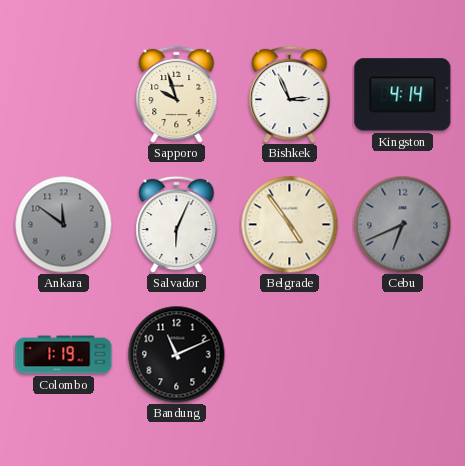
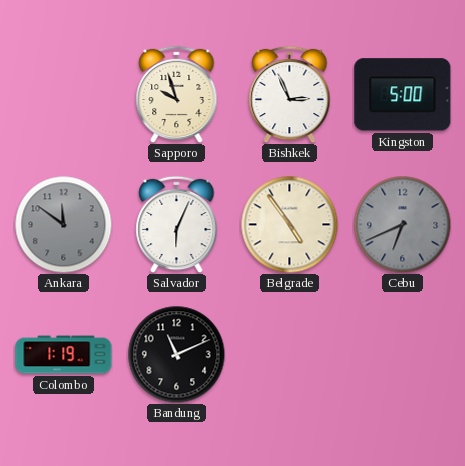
Kingston: 4:14 -> 5:00
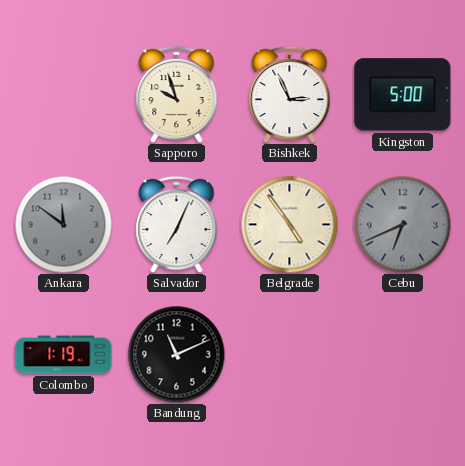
Salvador: 6:04 -> 7:04
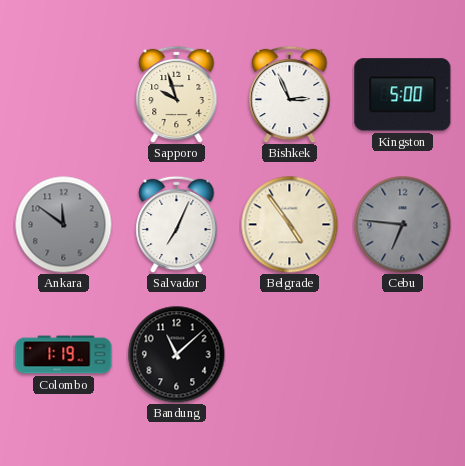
Cebu: 6:41 -> 6:46
Bandung: 11:11 -> 11:08
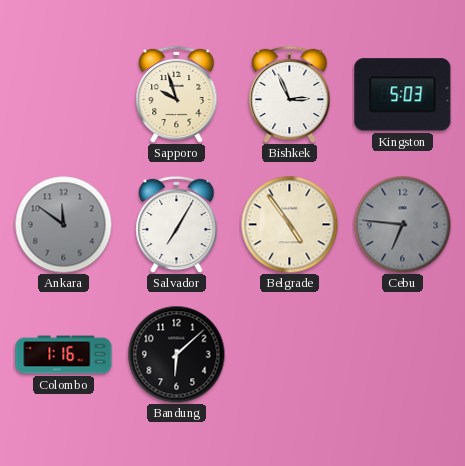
Kingston: 5:00 -> 5:03
Salvador: 7:04 -> 7:05
Colombo: 1:19 -> 1:16
Bandung: 11:08 -> 6:08
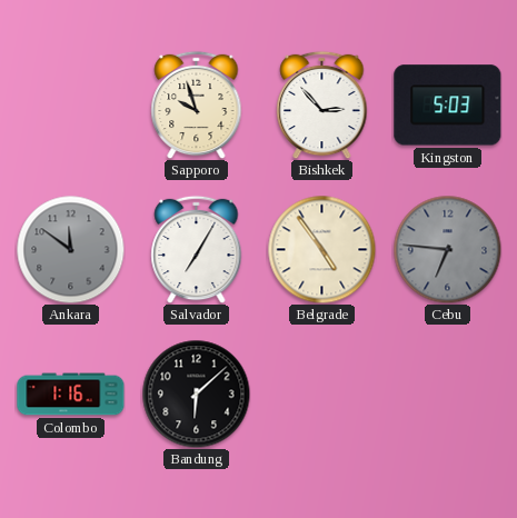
Bishkek: 2:56 -> 2:53
